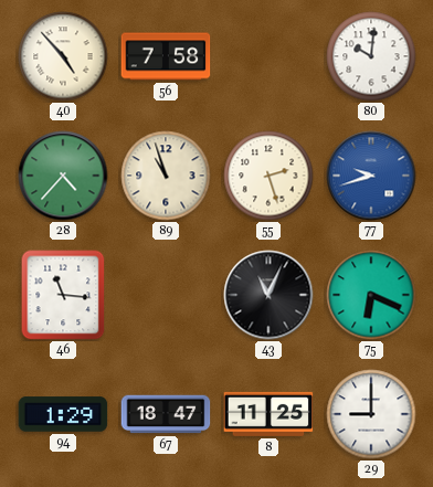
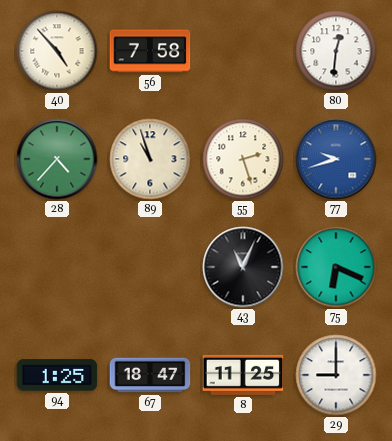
80: 10:01 -> 12:31
46: 11:16 -> none
94: 1:29 -> 1:25
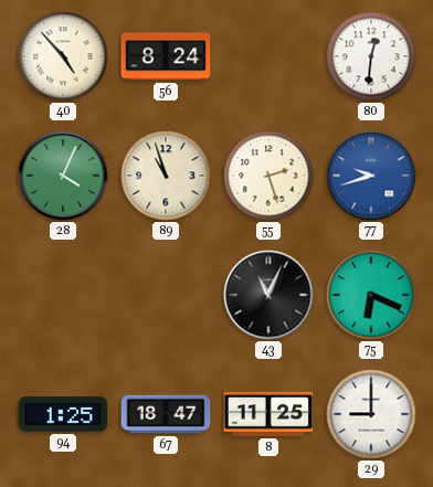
56: 7:58 -> 8:24
28: 4:37 -> 4:04
